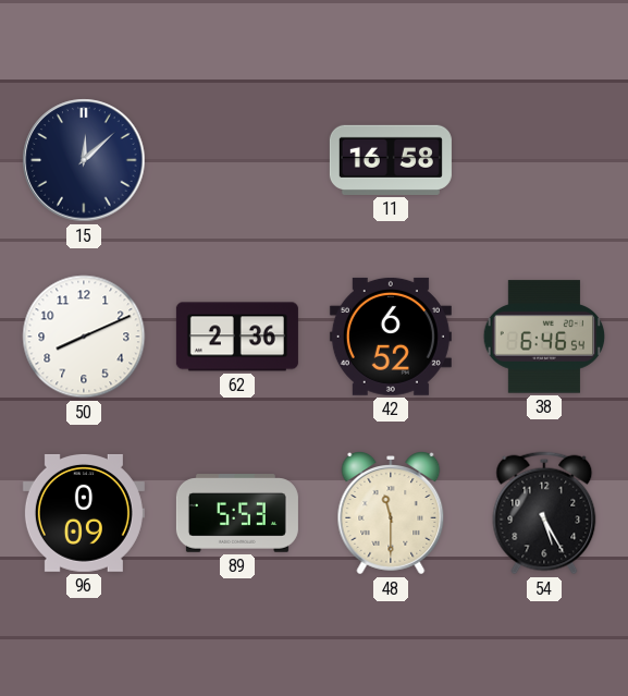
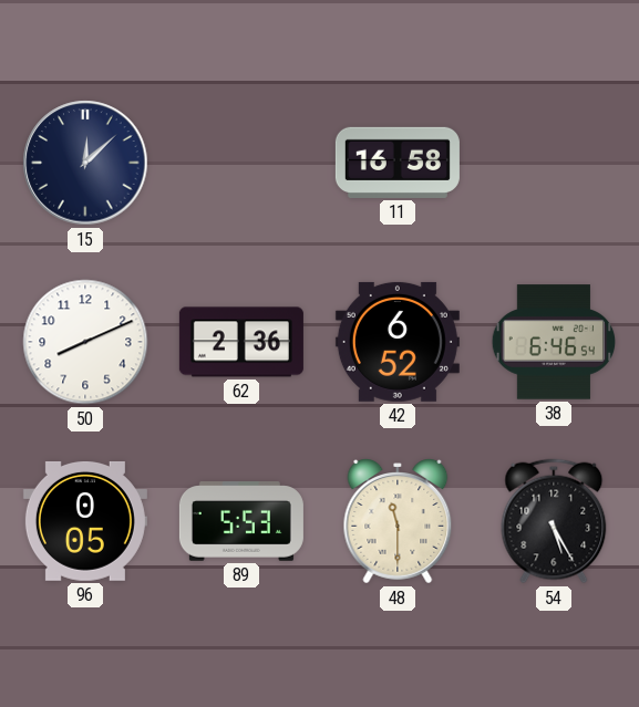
96: 0:09 -> 0:05
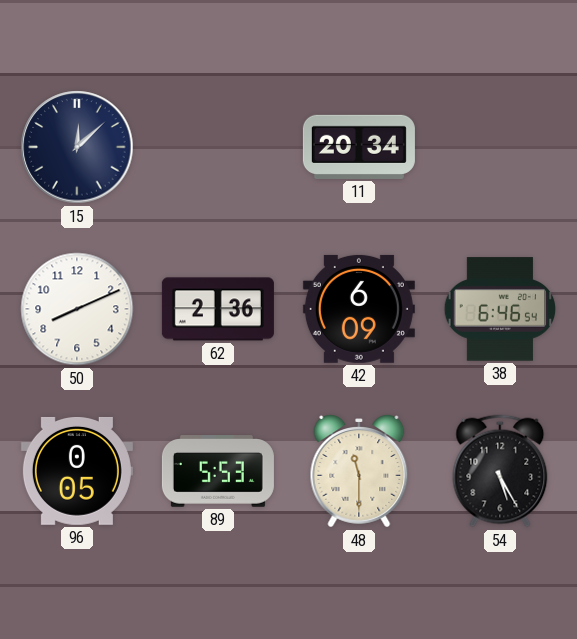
11: 16:58 -> 20:34
42: 6:52 -> 6:09
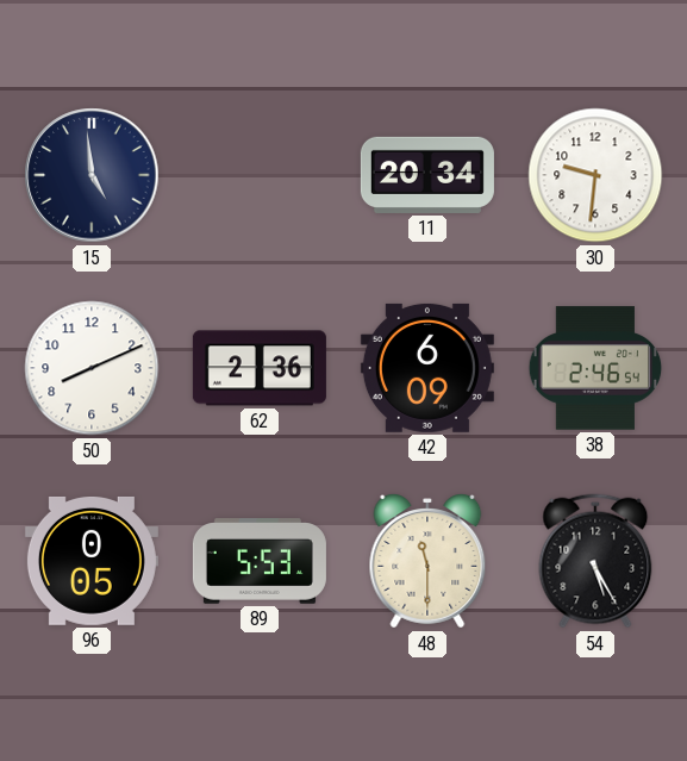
15: 12:08 -> 4:59
30: none -> 9:31
38: 6:46 -> 2:46
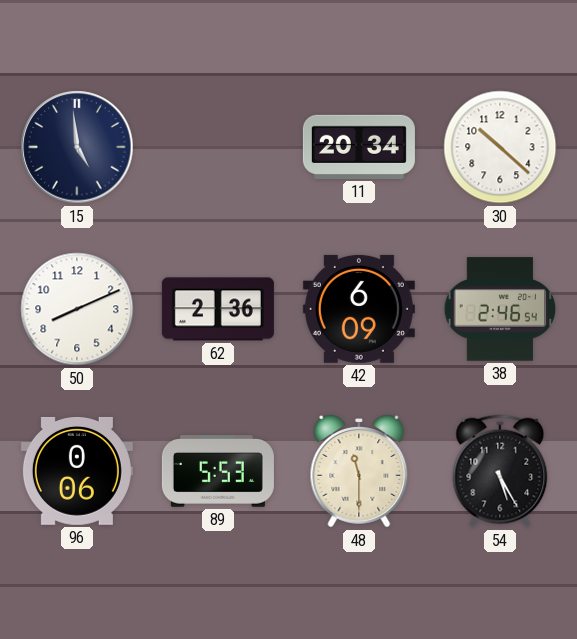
30: 9:31 -> 10:22
96: 0:05 -> 0:06
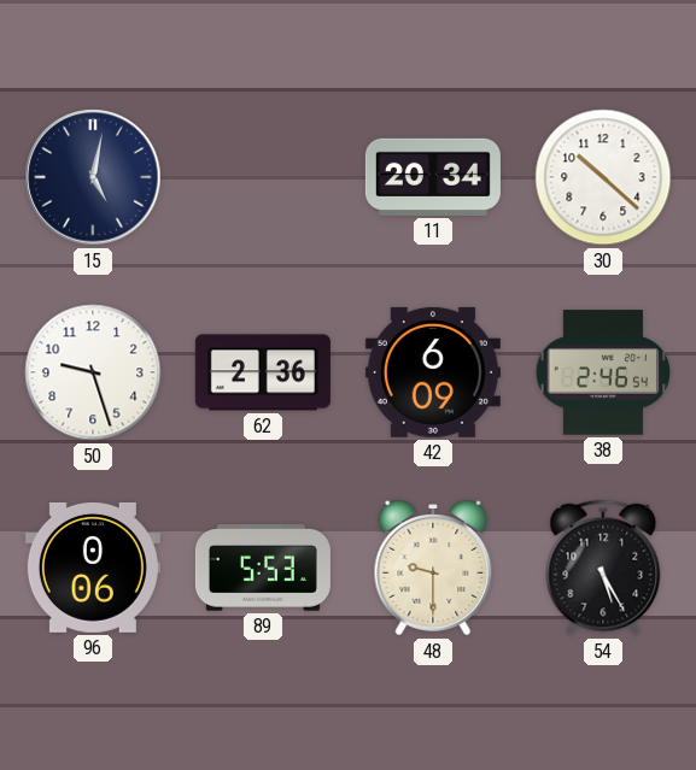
15: 4:59 -> 5:02
50: 8:11 -> 9:27
48: 11:30 -> 9:30
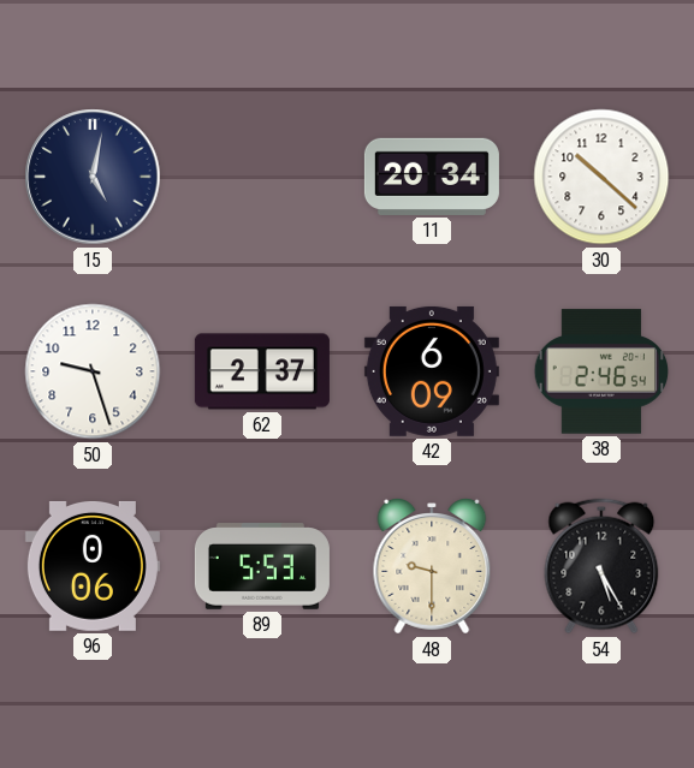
62: 2:36 -> 2:37
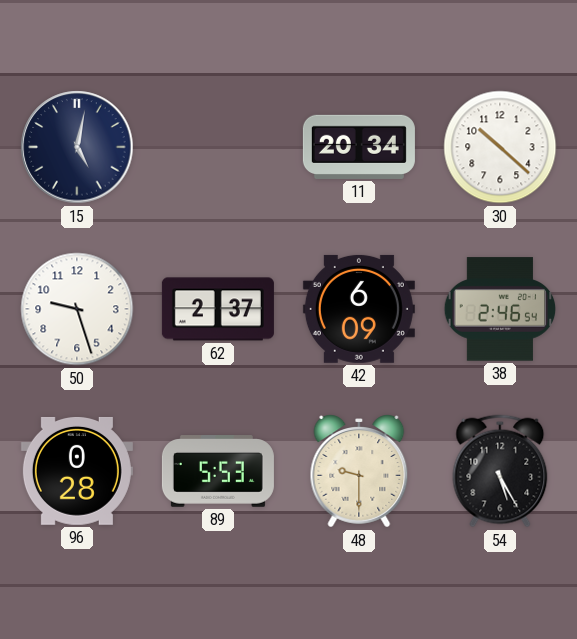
96: 0:06 -> 0:28
